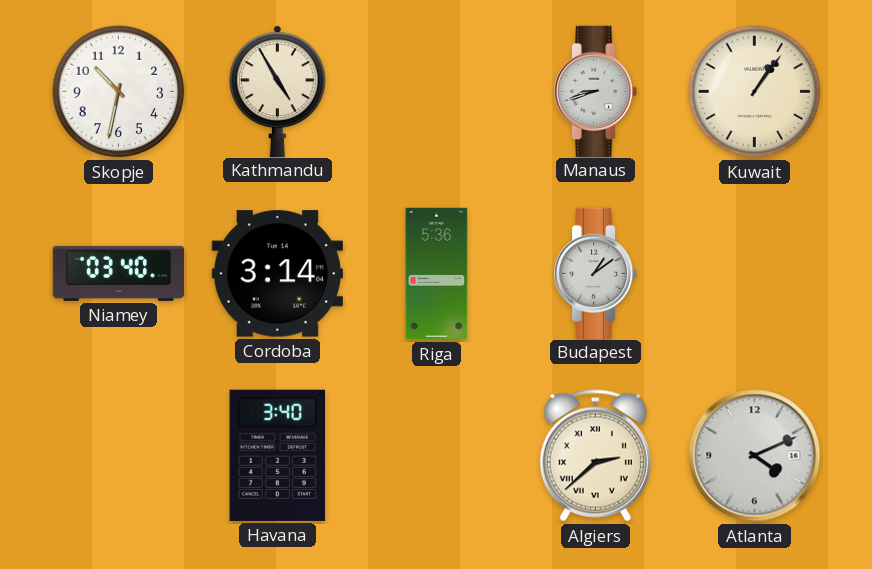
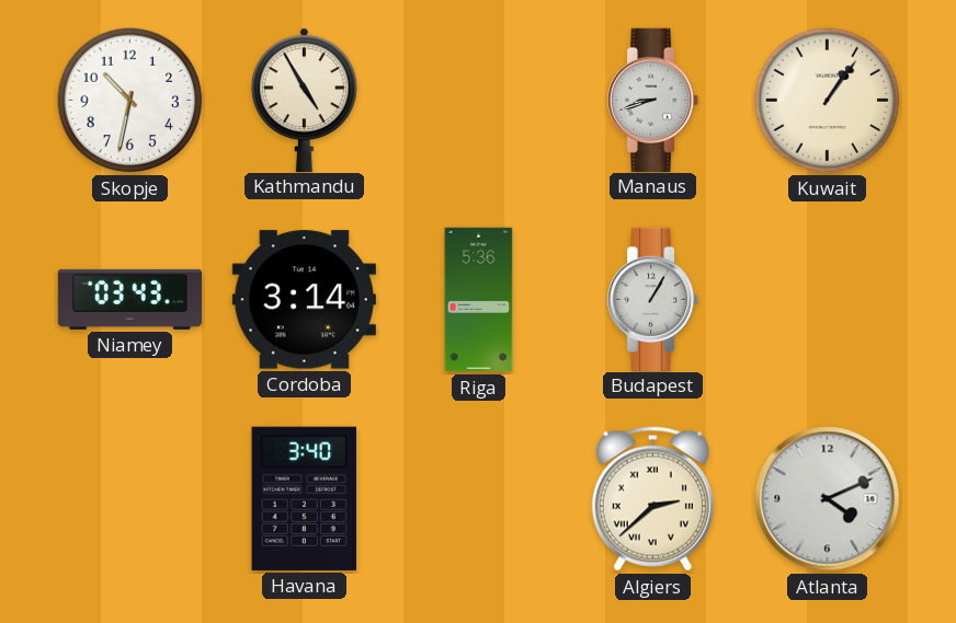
Niamey: 03:40 -> 03:43
Budapest: 1:09 -> 1:05
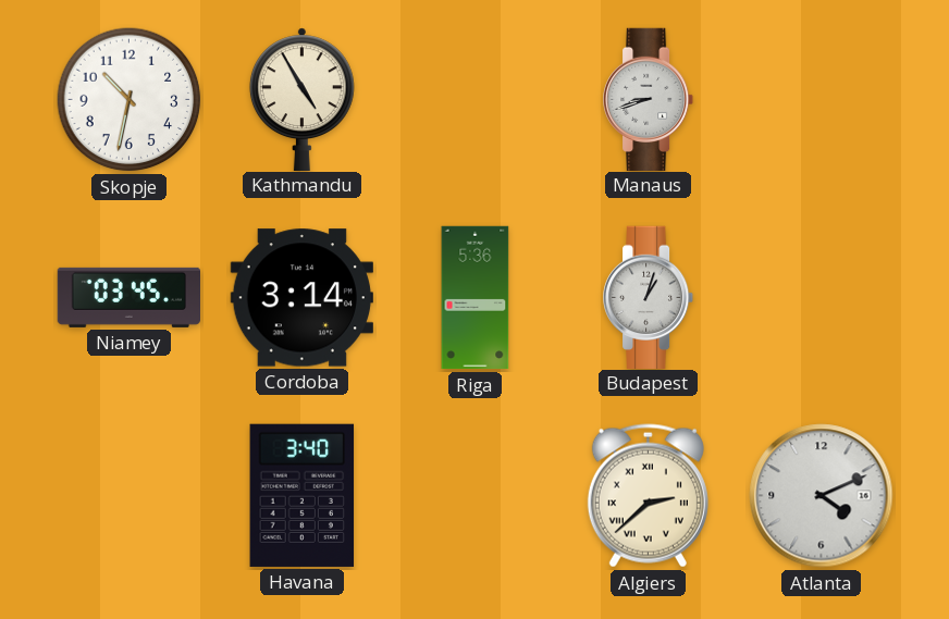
Kuwait: 1:06 -> none
Niamey: 03:43 -> 03:45
Budapest: 1:05 -> 1:03
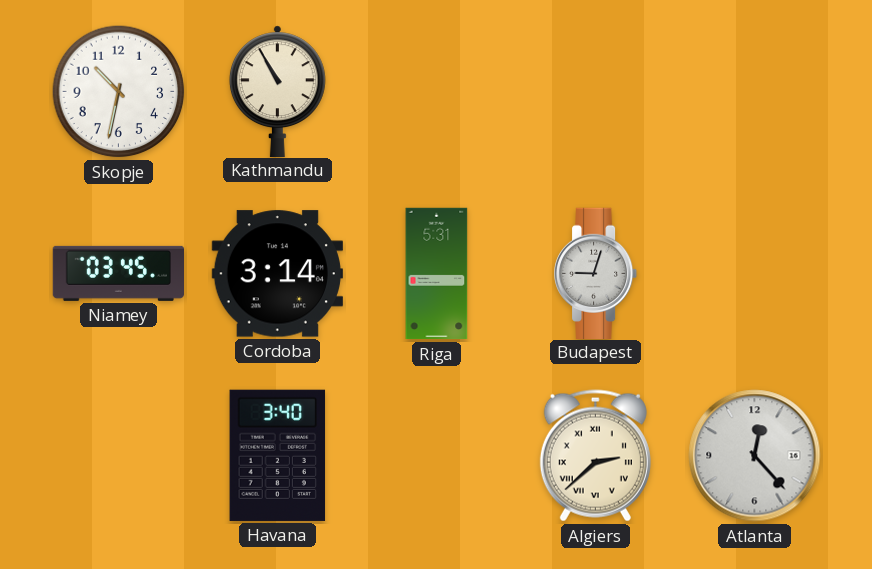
Kathmandu: 4:55 -> 10:55
Manaus: 8:42 -> none
Riga: 5:36 -> 5:31
Budapest: 1:03 -> 9:03
Atlanta: 4:11 -> 12:23
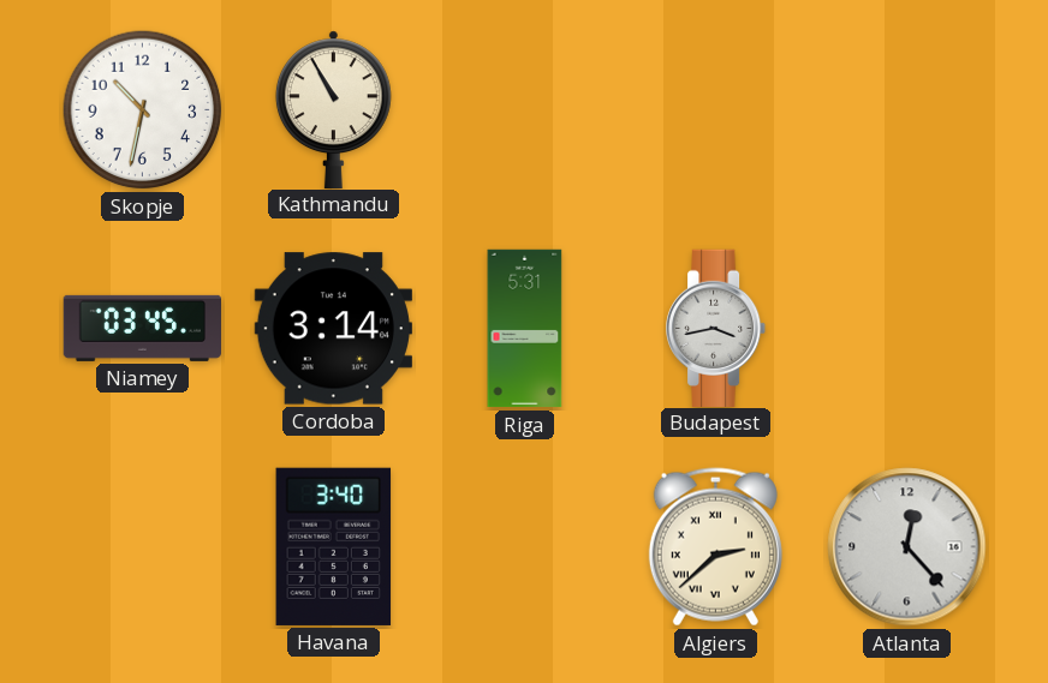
Budapest: 9:03 -> 3:43
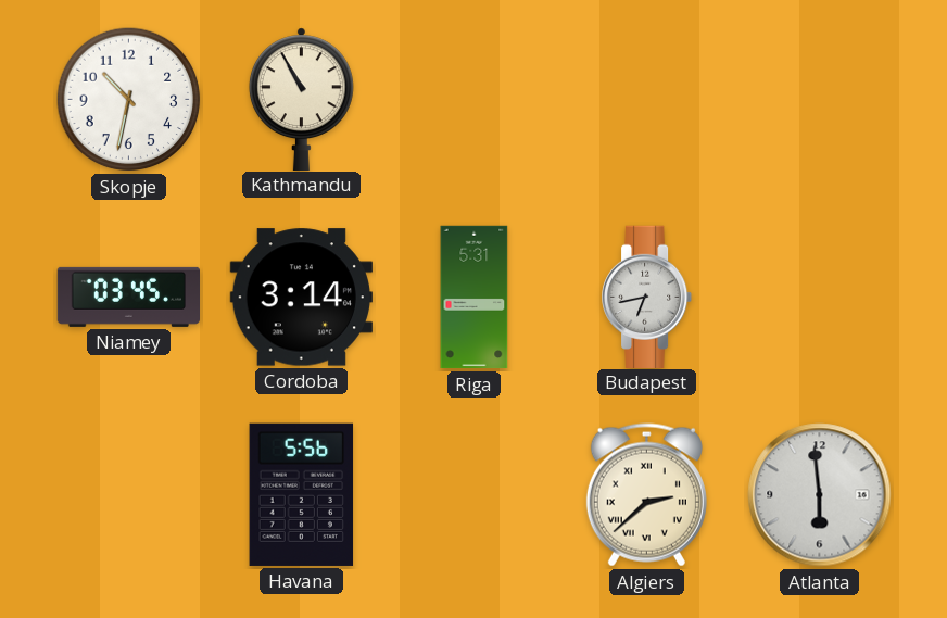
Budapest: 3:43 -> 6:43
Havana: 3:40 -> 5:56
Atlanta: 12:23 -> 5:59
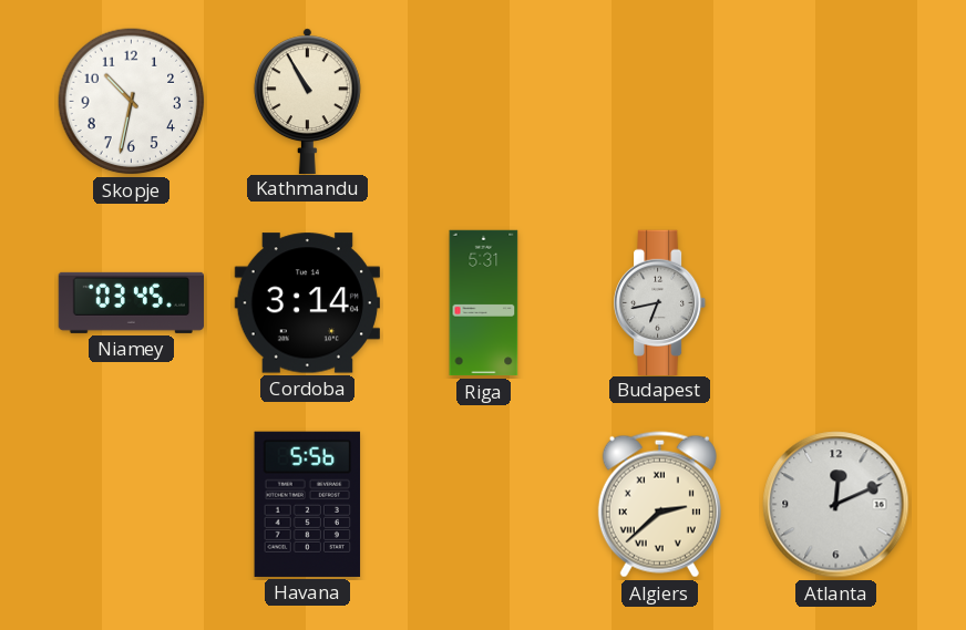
Atlanta: 5:59 -> 12:11
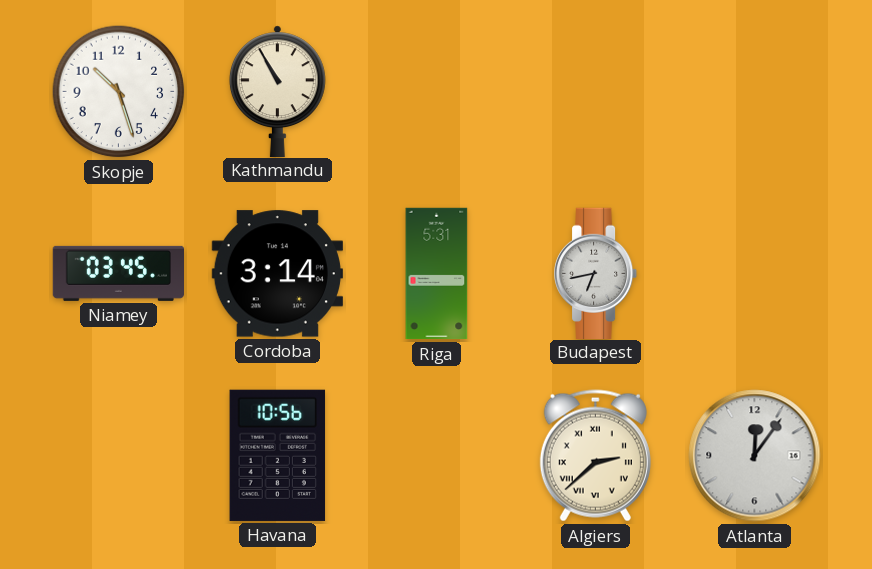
Skopje: 10:32 -> 10:27
Havana: 5:56 -> 10:56
Atlanta: 12:11 -> 12:06
